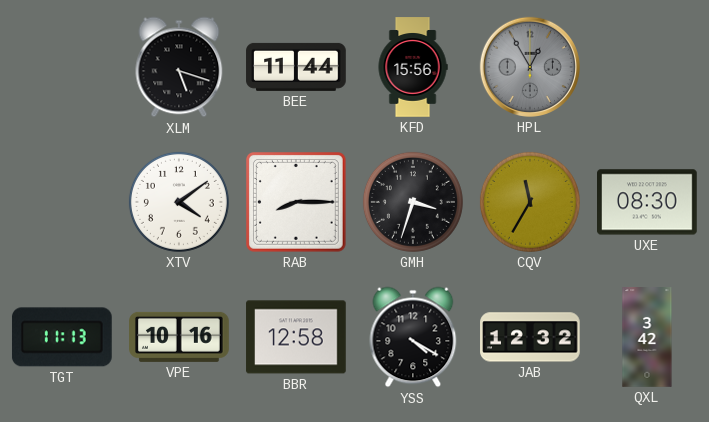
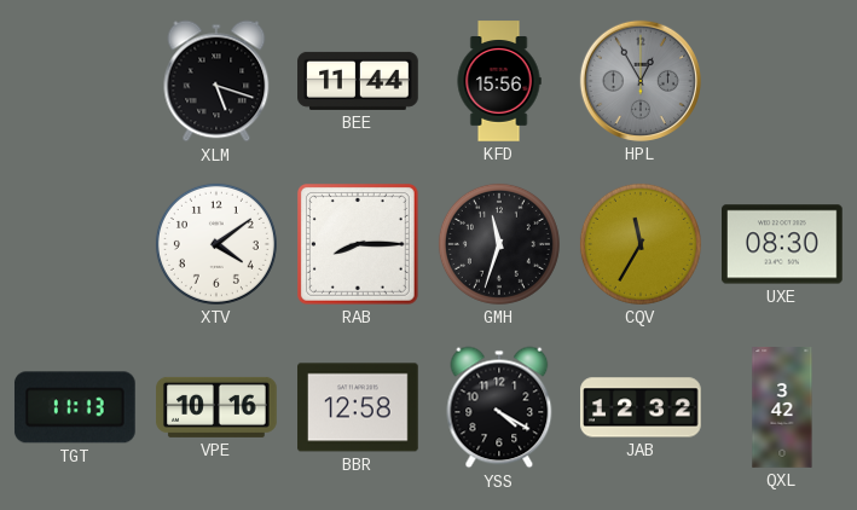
GMH: 3:33 -> 11:33
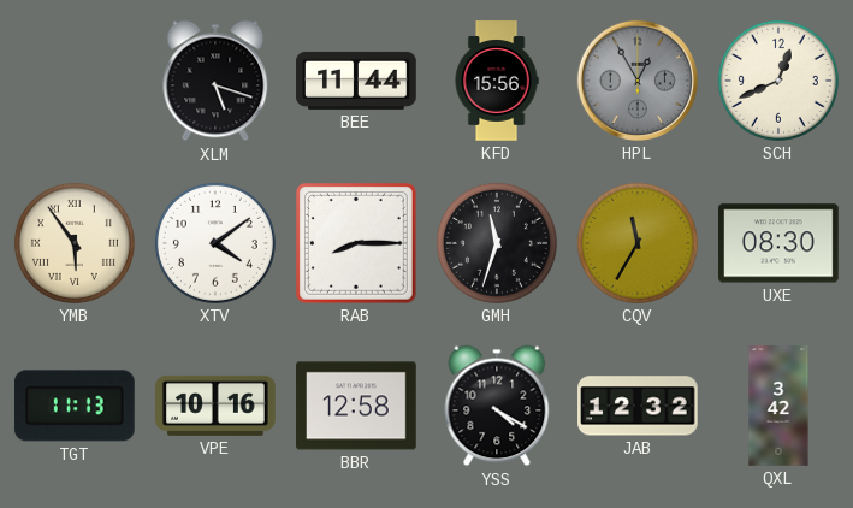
SCH: none -> 12:41
YMB: none -> 5:54
